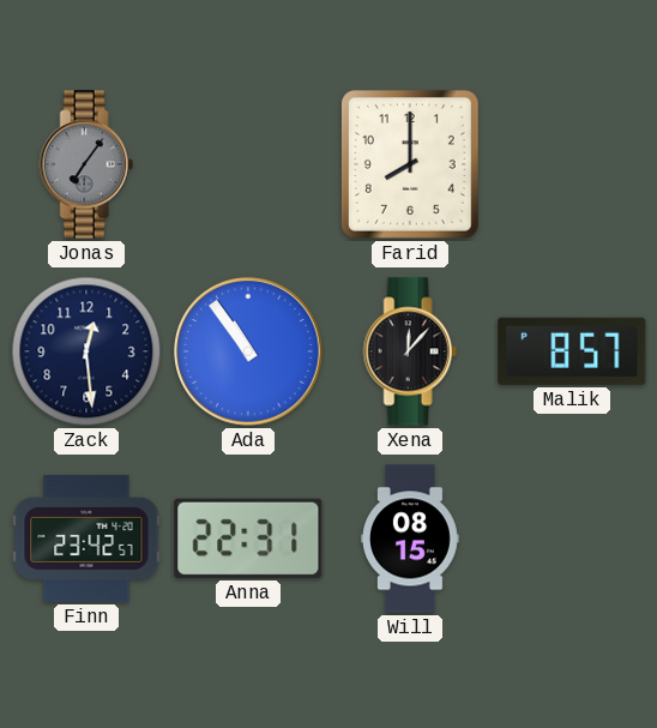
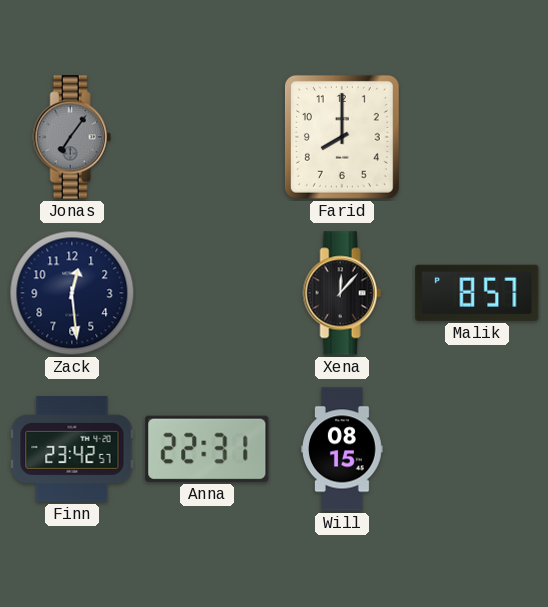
Ada: 10:54 -> none
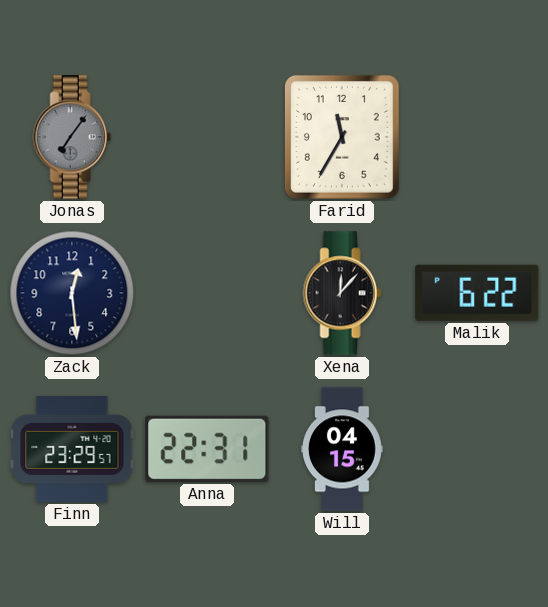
Farid: 8:00 -> 11:35
Malik: 8:57 -> 6:22
Finn: 23:42 -> 23:29
Will: 08:15 -> 04:15
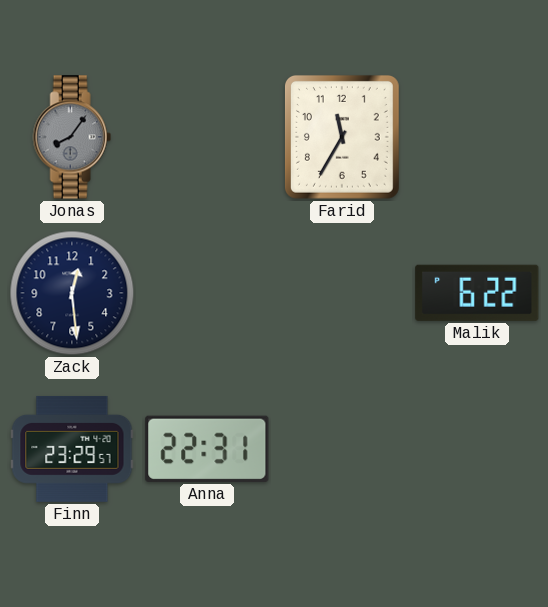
Jonas: 7:06 -> 8:06
Xena: 12:07 -> none
Will: 04:15 -> none
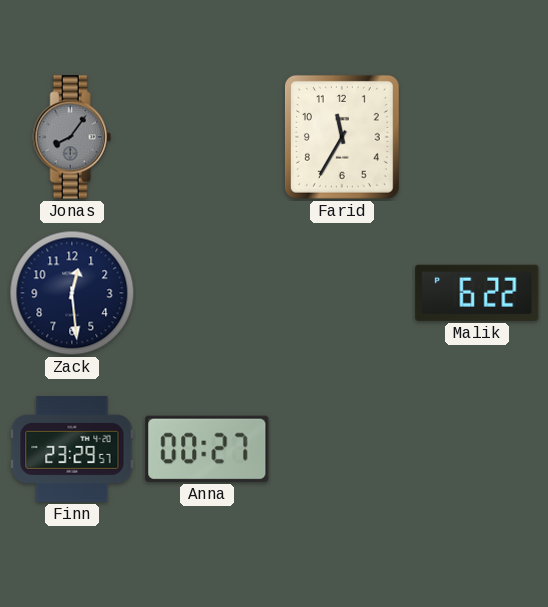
Anna: 22:31 -> 00:27
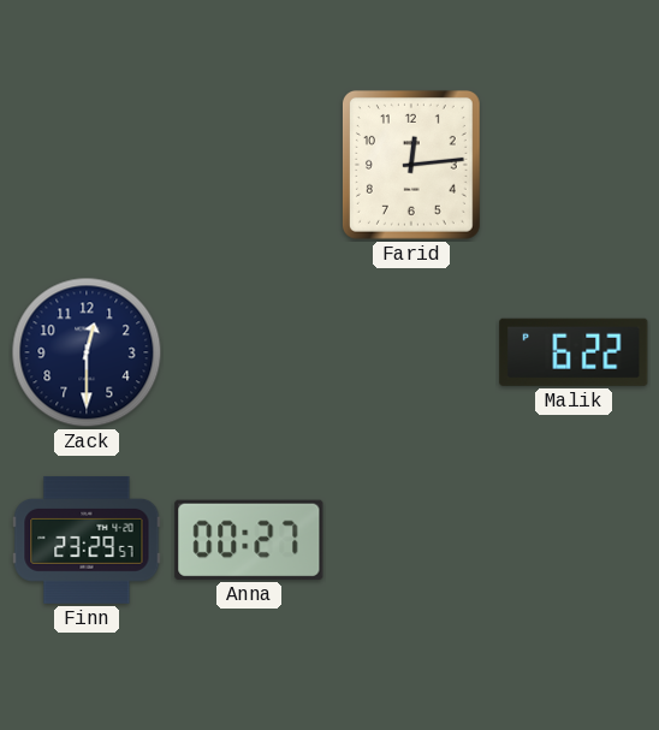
Jonas: 8:06 -> none
Farid: 11:35 -> 12:14
Zack: 12:29 -> 12:30
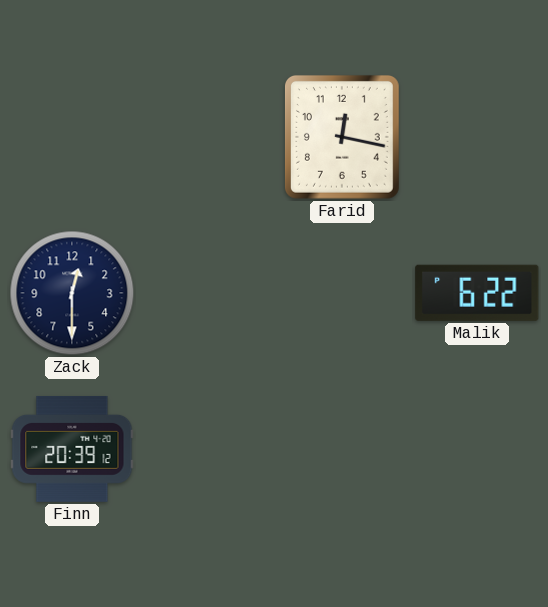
Farid: 12:14 -> 12:17
Finn: 23:29 -> 20:39
Anna: 00:27 -> none
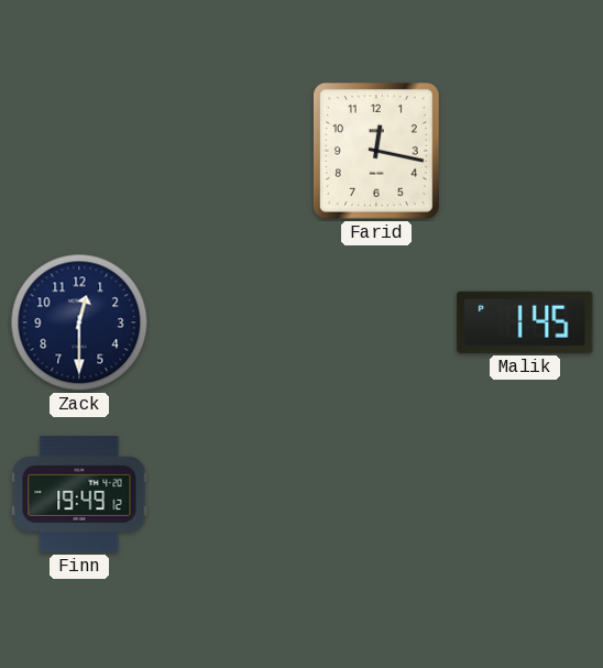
Malik: 6:22 -> 1:45
Finn: 20:39 -> 19:49
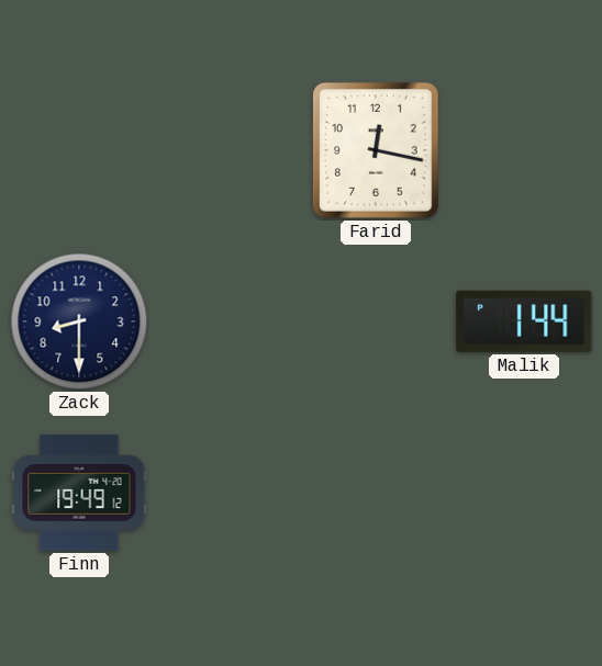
Zack: 12:30 -> 8:30
Malik: 1:45 -> 1:44
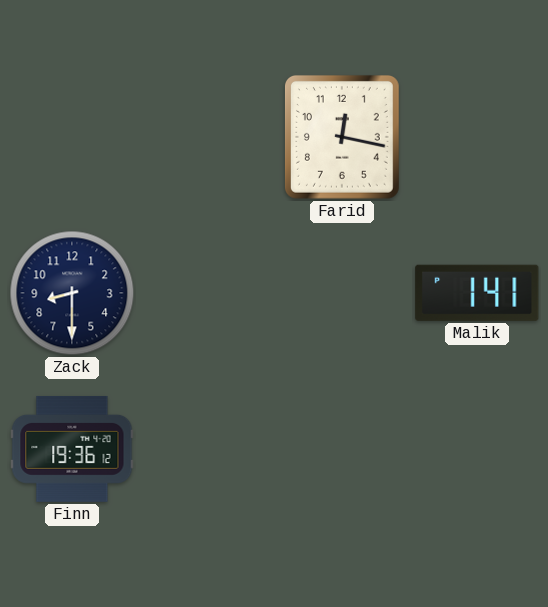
Malik: 1:44 -> 1:41
Finn: 19:49 -> 19:36
